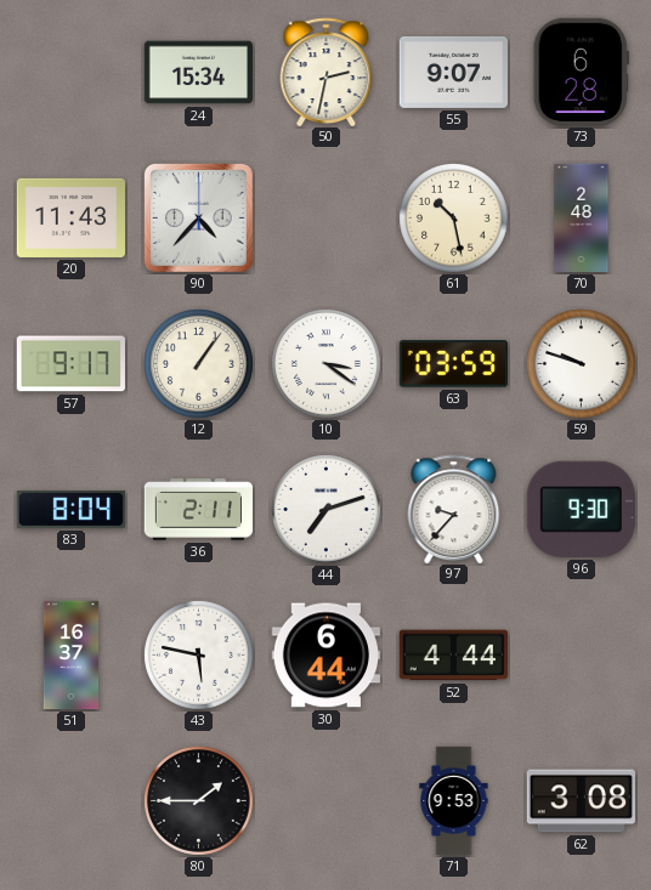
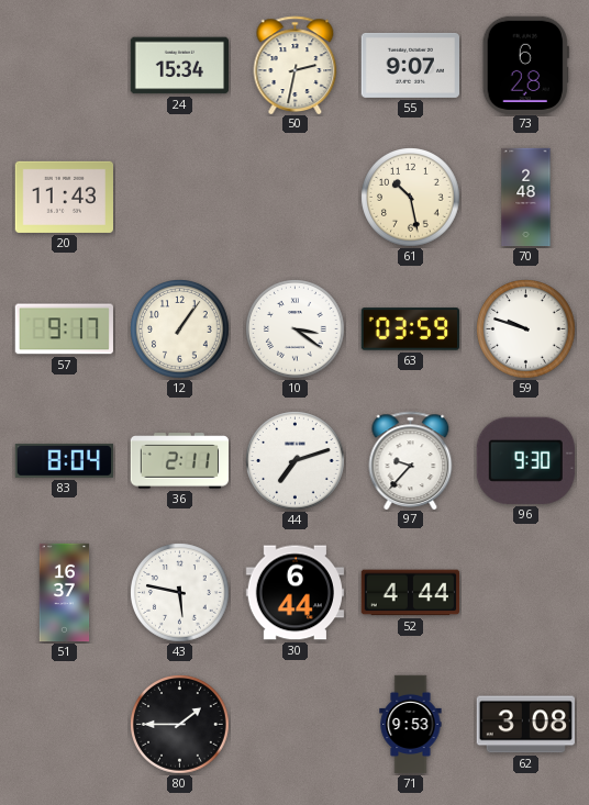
90: 4:37 -> none
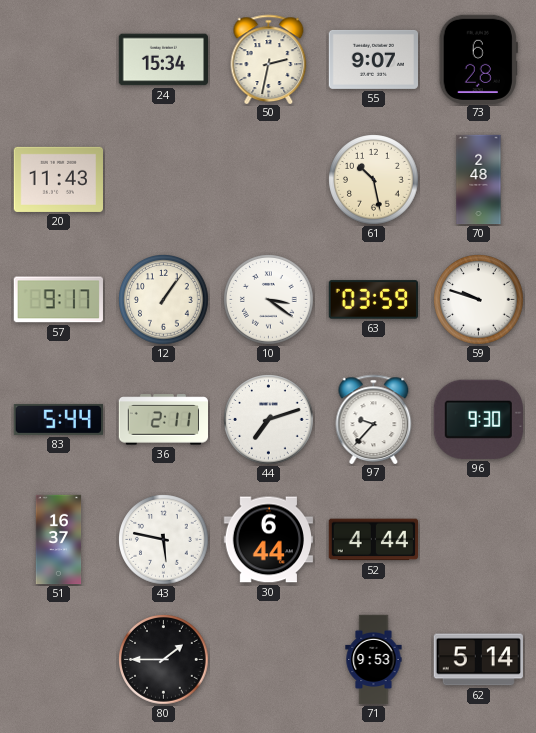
83: 8:04 -> 5:44
62: 3:08 -> 5:14
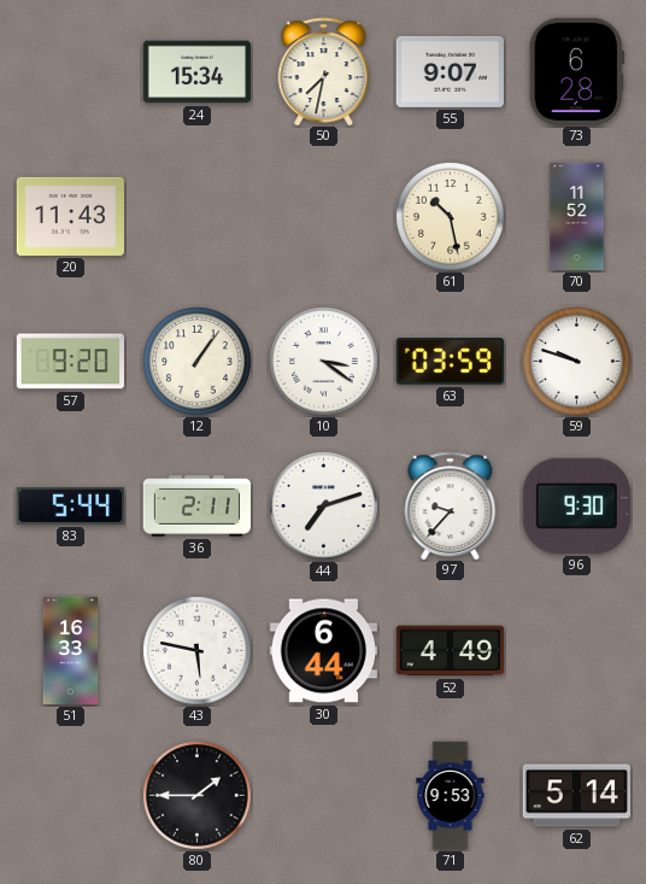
50: 2:32 -> 7:32
70: 2:48 -> 11:52
57: 9:17 -> 9:20
51: 16:37 -> 16:33
52: 4:44 -> 4:49
